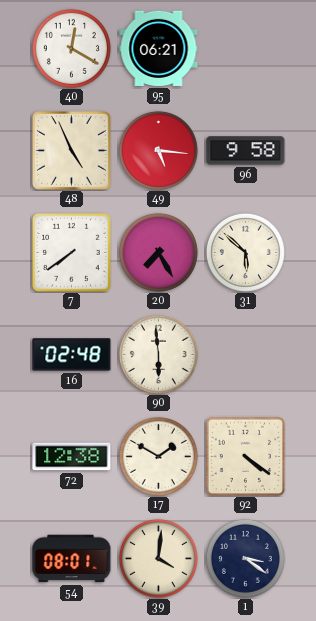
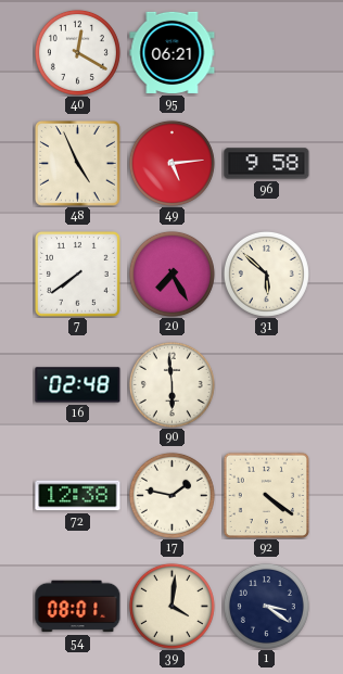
49: 5:16 -> 5:14
17: 1:50 -> 1:47
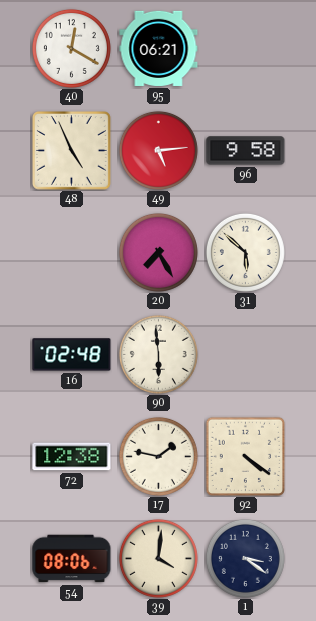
7: 7:39 -> none
54: 08:01 -> 08:06
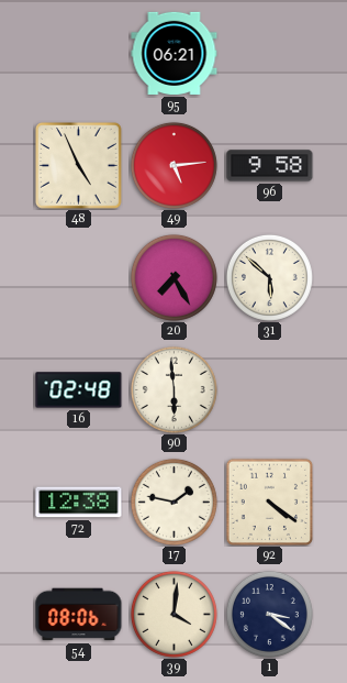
40: 12:20 -> none
